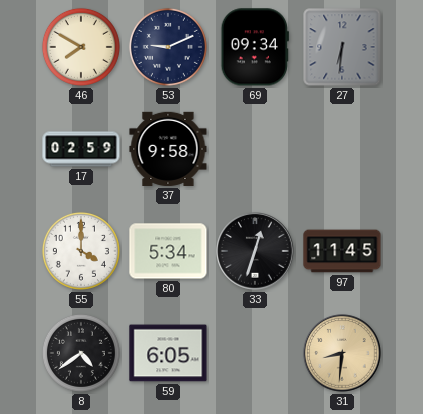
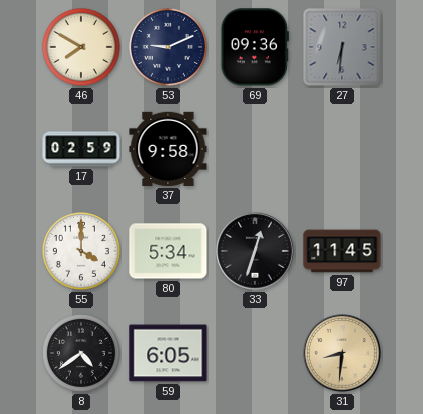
69: 09:34 -> 09:36
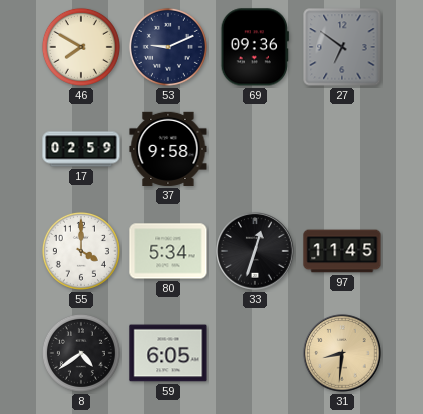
27: 6:31 -> 6:51
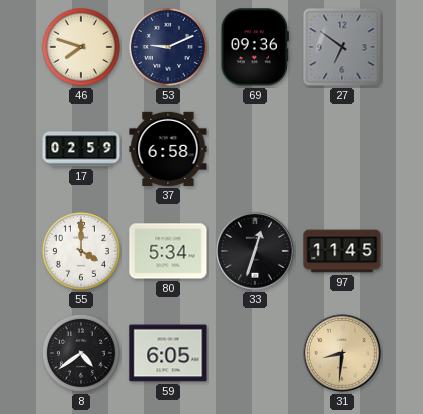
46: 7:50 -> 7:48
37: 9:58 -> 6:58
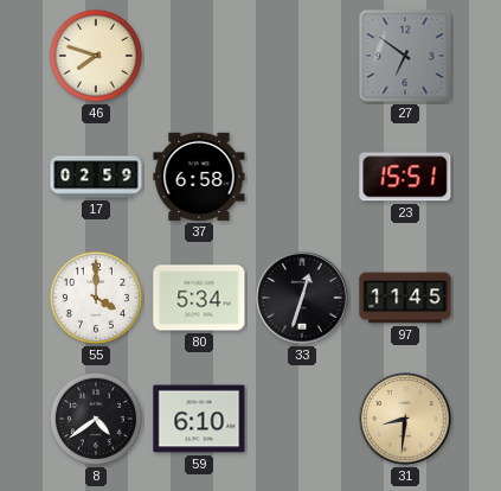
53: 9:11 -> none
69: 09:36 -> none
23: none -> 15:51
59: 6:05 -> 6:10
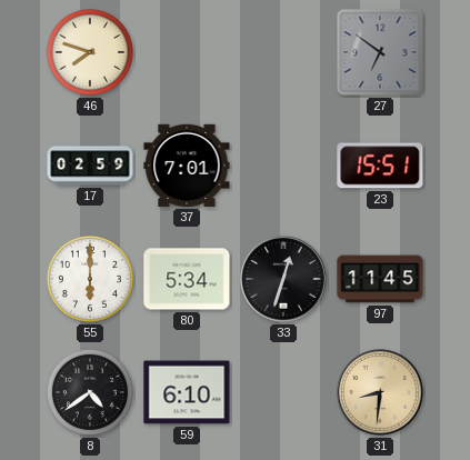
37: 6:58 -> 7:01
55: 4:00 -> 6:00
